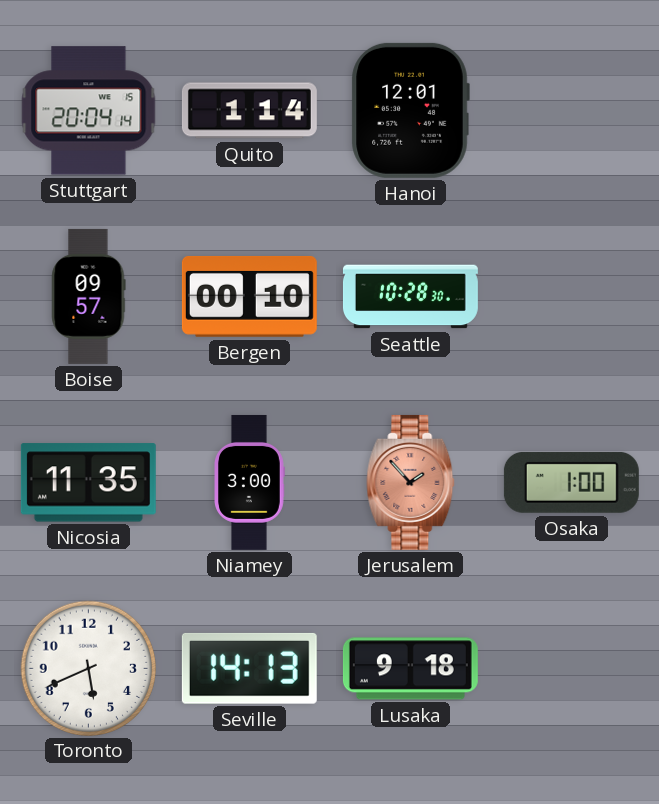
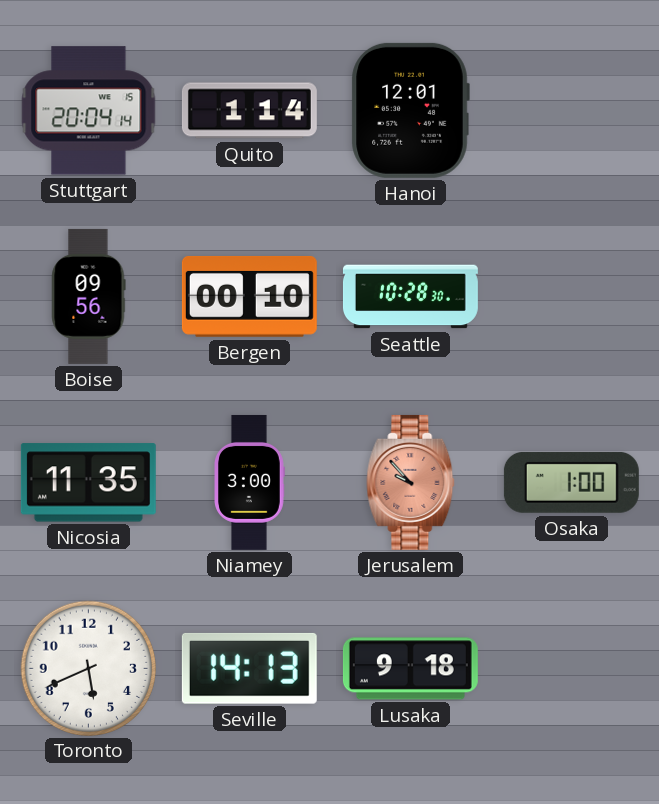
Boise: 09:57 -> 09:56
Jerusalem: 1:53 -> 9:53
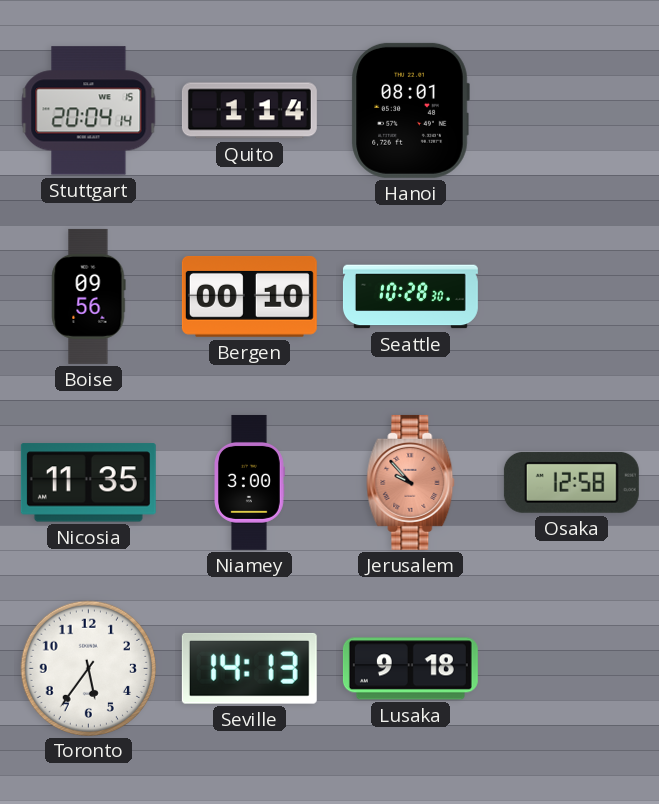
Hanoi: 12:01 -> 08:01
Osaka: 1:00 -> 12:58
Toronto: 5:41 -> 5:36
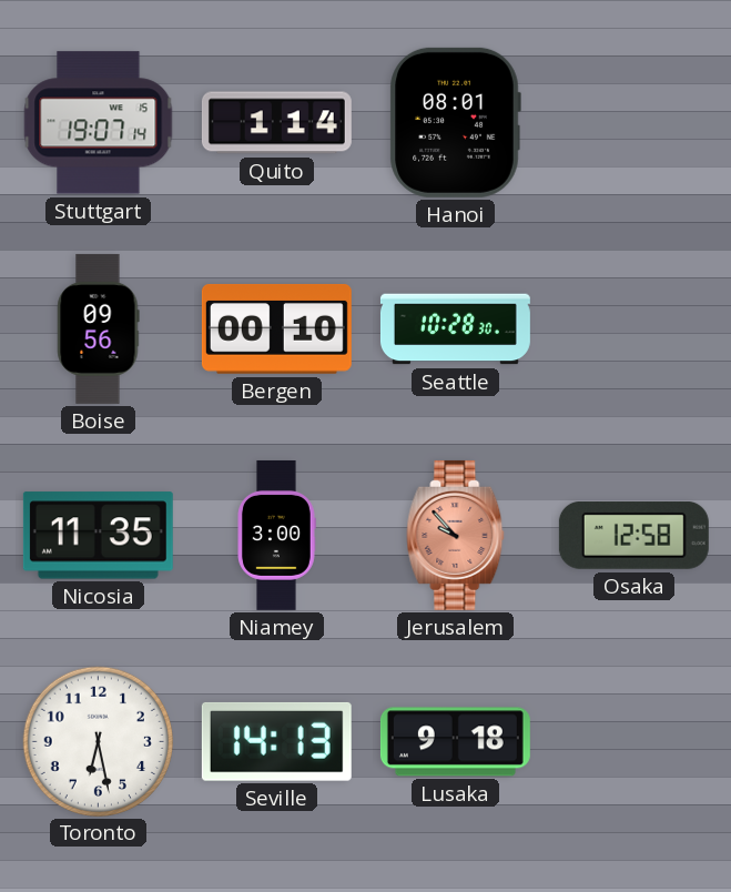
Stuttgart: 20:04 -> 19:07
Toronto: 5:36 -> 6:28
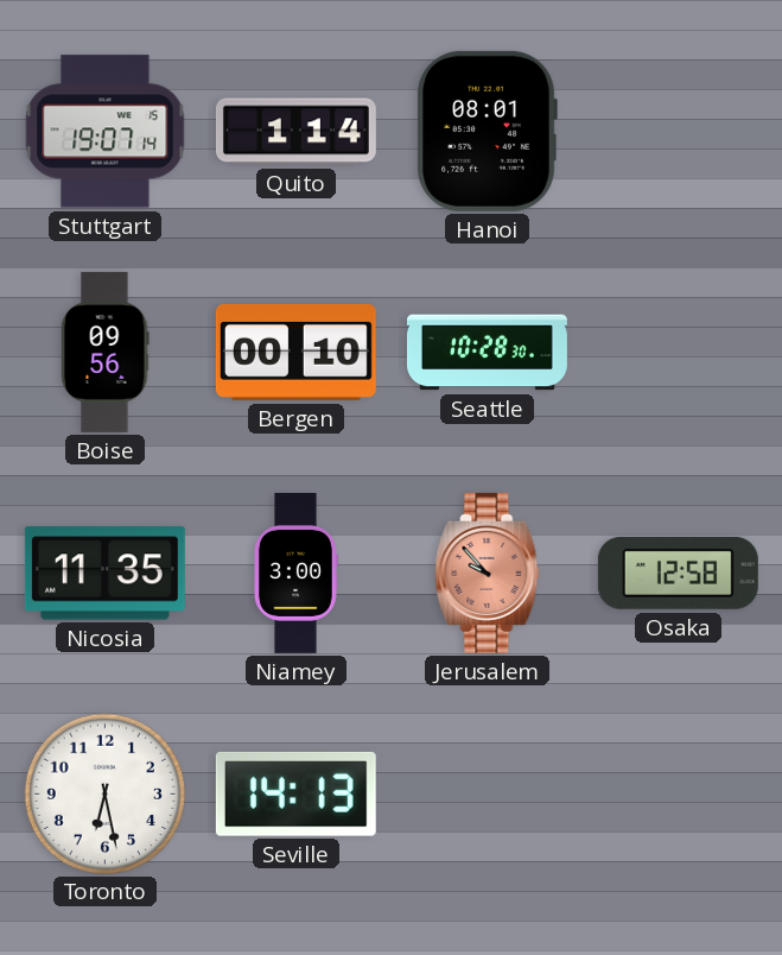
Lusaka: 9:18 -> none
